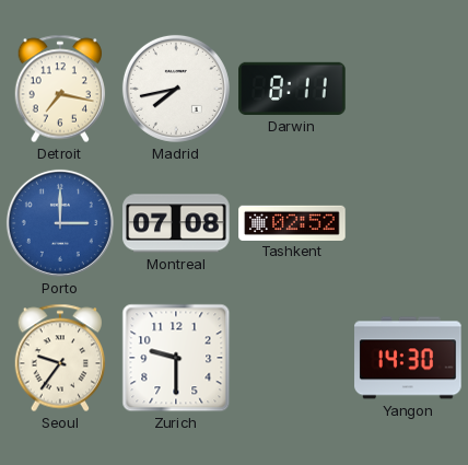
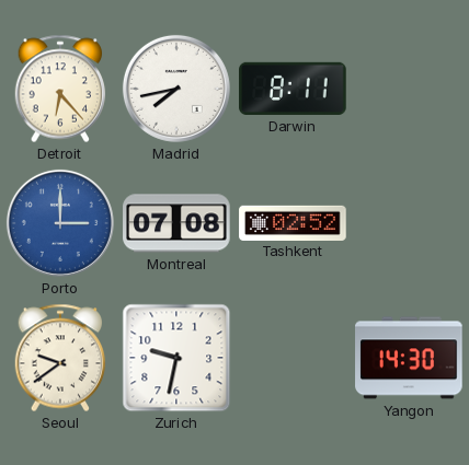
Detroit: 7:17 -> 6:23
Seoul: 9:36 -> 9:39
Zurich: 9:30 -> 9:32
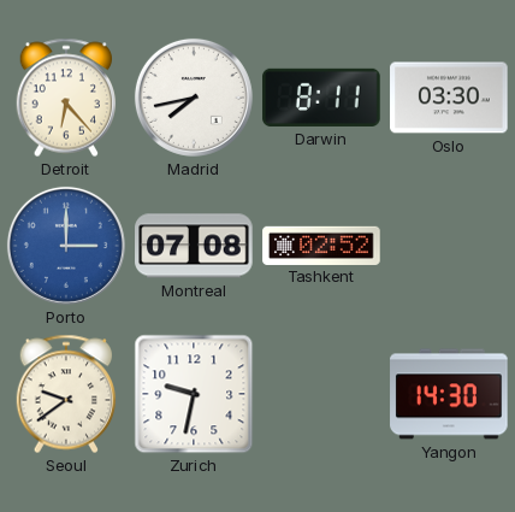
Oslo: none -> 03:30
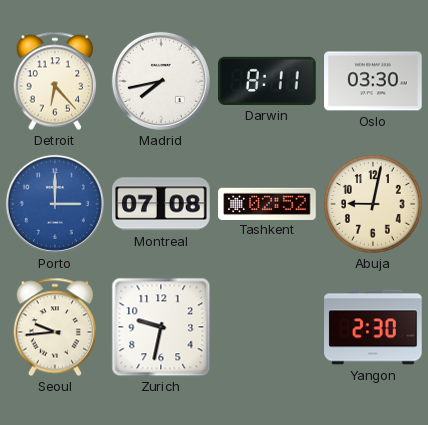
Abuja: none -> 9:02
Seoul: 9:39 -> 9:44
Yangon: 14:30 -> 2:30
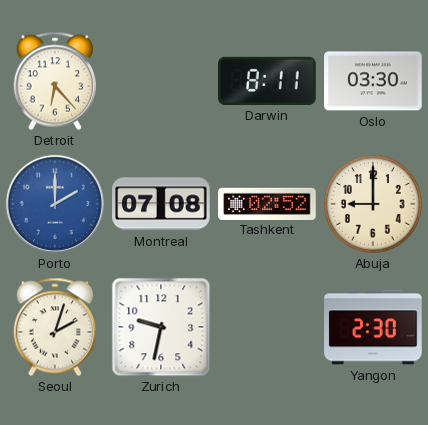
Madrid: 7:43 -> none
Porto: 3:00 -> 2:00
Abuja: 9:02 -> 9:00
Seoul: 9:44 -> 2:03
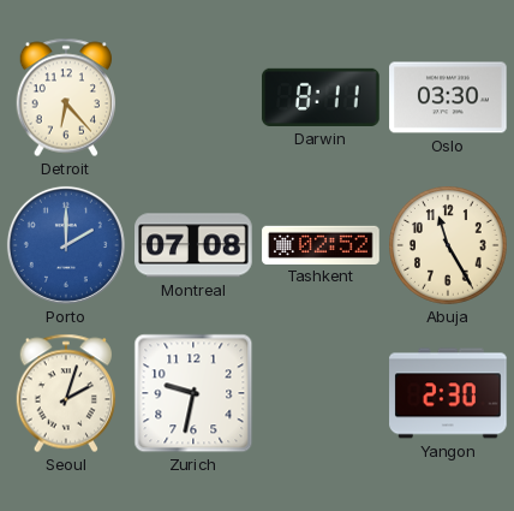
Abuja: 9:00 -> 11:25
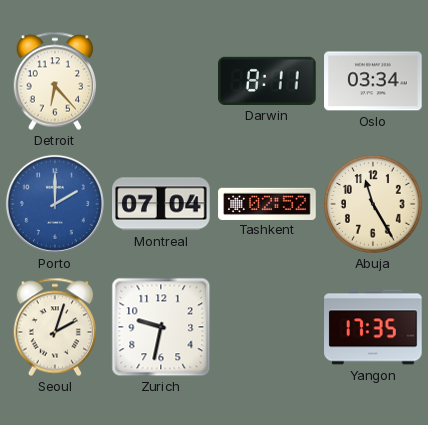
Oslo: 03:30 -> 03:34
Montreal: 07:08 -> 07:04
Yangon: 2:30 -> 17:35
